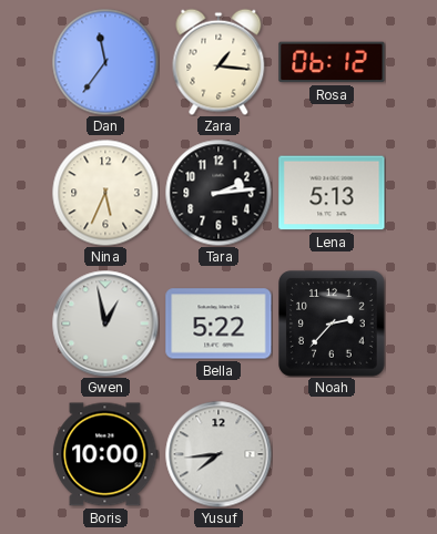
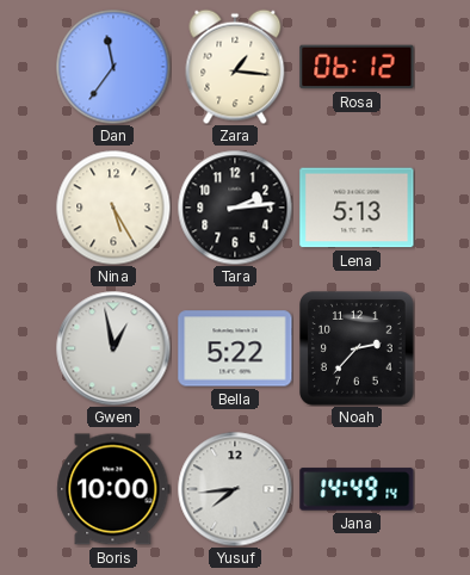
Nina: 5:34 -> 5:25
Jana: none -> 14:49
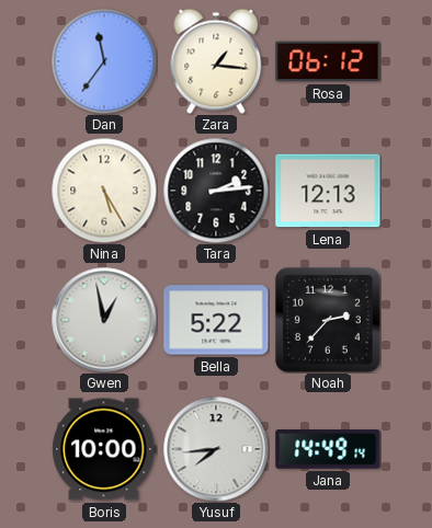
Lena: 5:13 -> 12:13
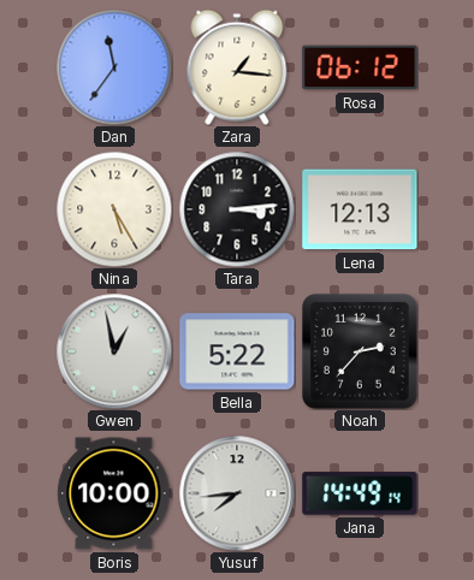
Tara: 2:14 -> 3:14
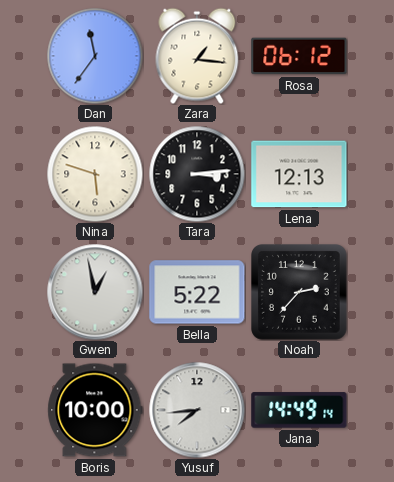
Nina: 5:25 -> 5:48
